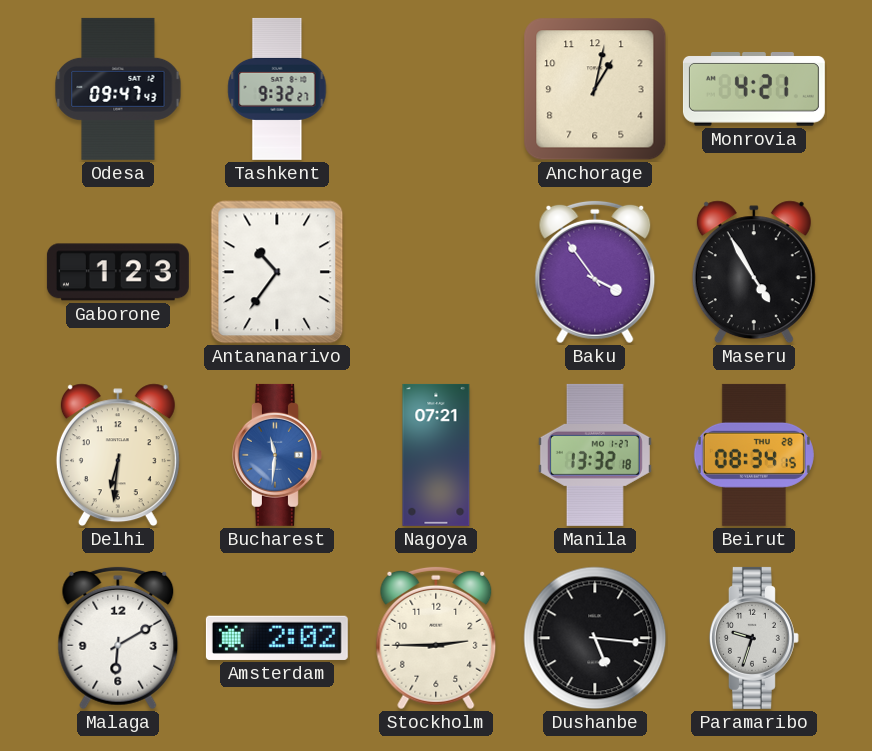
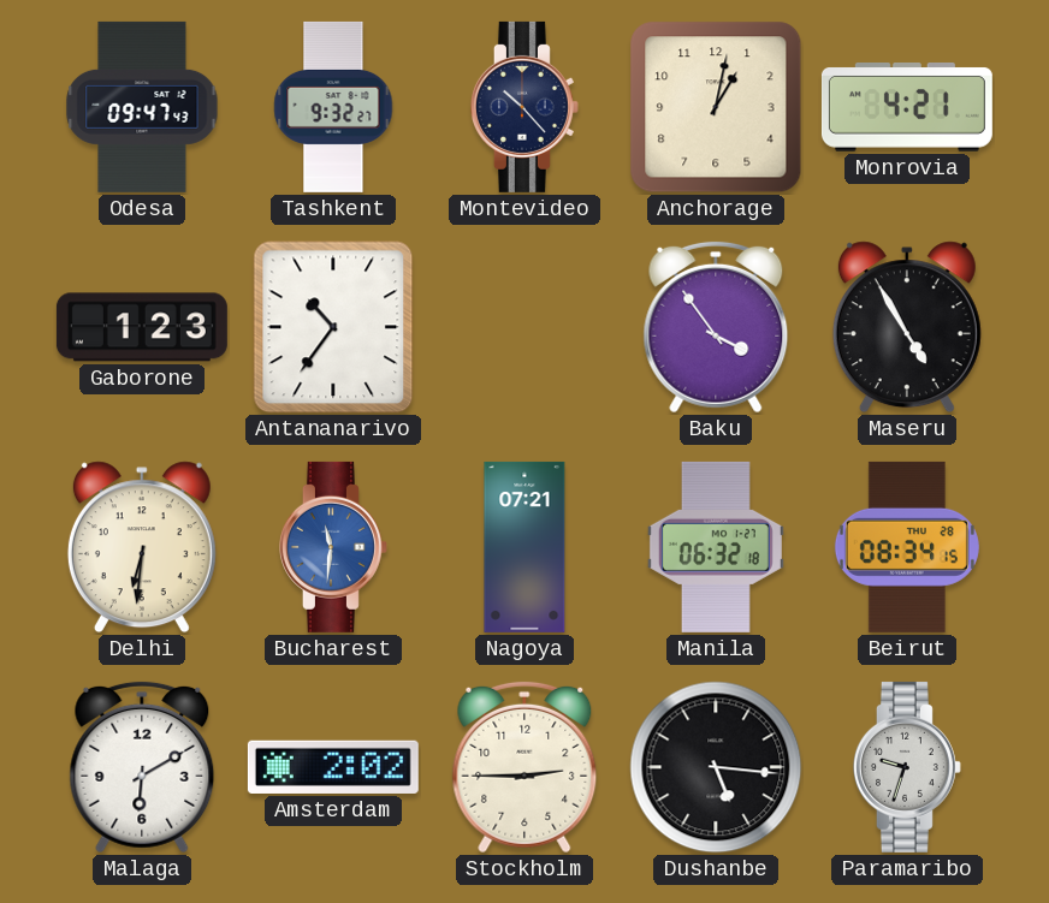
Montevideo: none -> 10:23
Manila: 13:32 -> 06:32
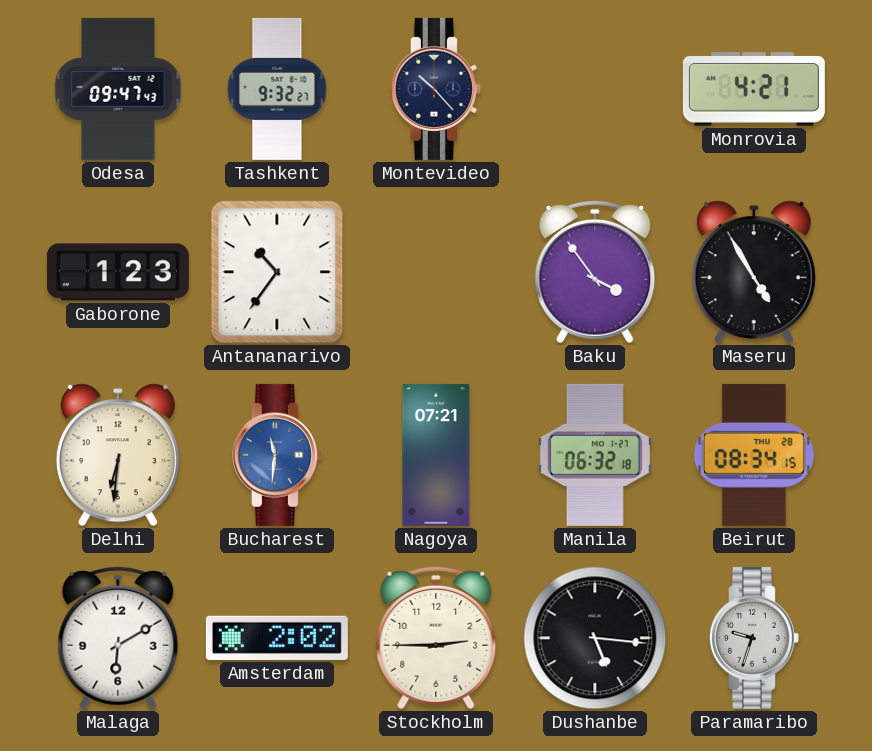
Anchorage: 1:02 -> none
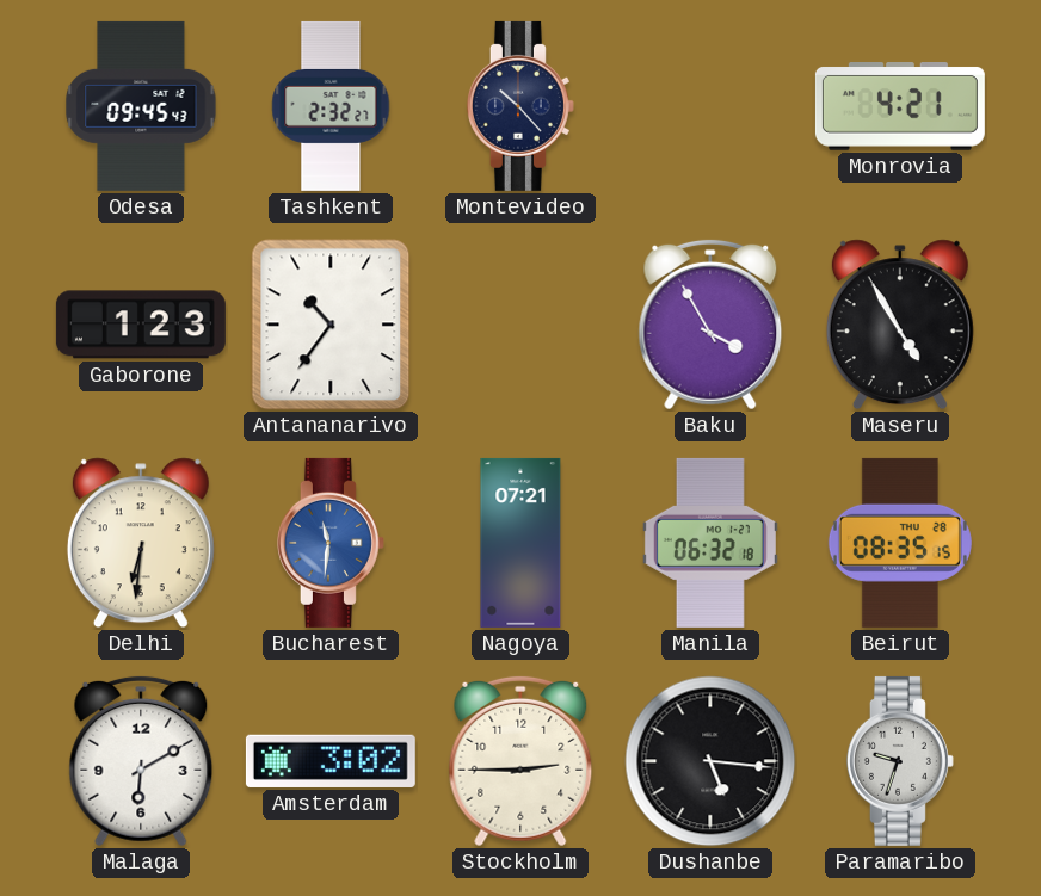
Odesa: 09:47 -> 09:45
Tashkent: 9:32 -> 2:32
Baku: 3:54 -> 3:55
Beirut: 08:34 -> 08:35
Amsterdam: 2:02 -> 3:02
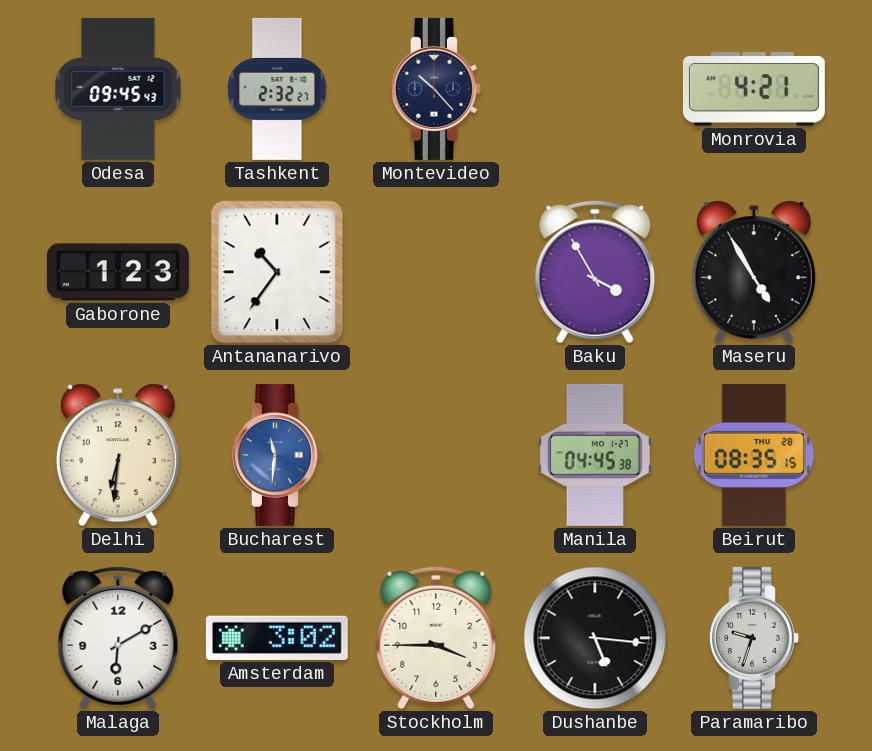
Nagoya: 07:21 -> none
Manila: 06:32 -> 04:45
Stockholm: 2:45 -> 3:45
